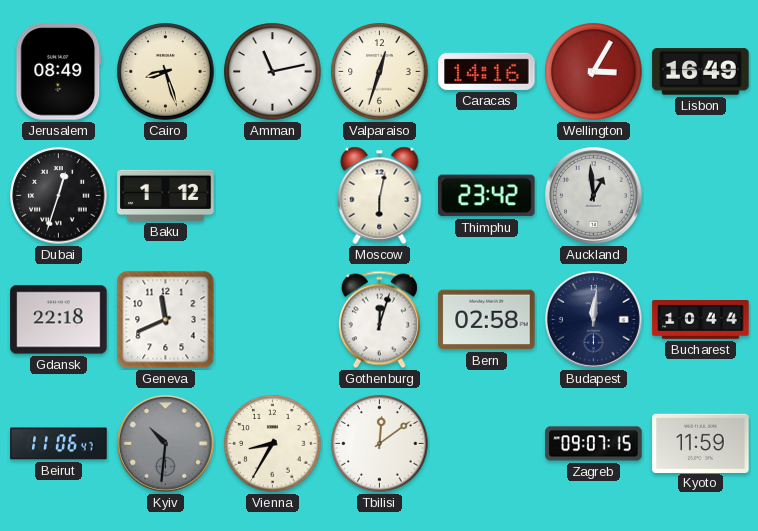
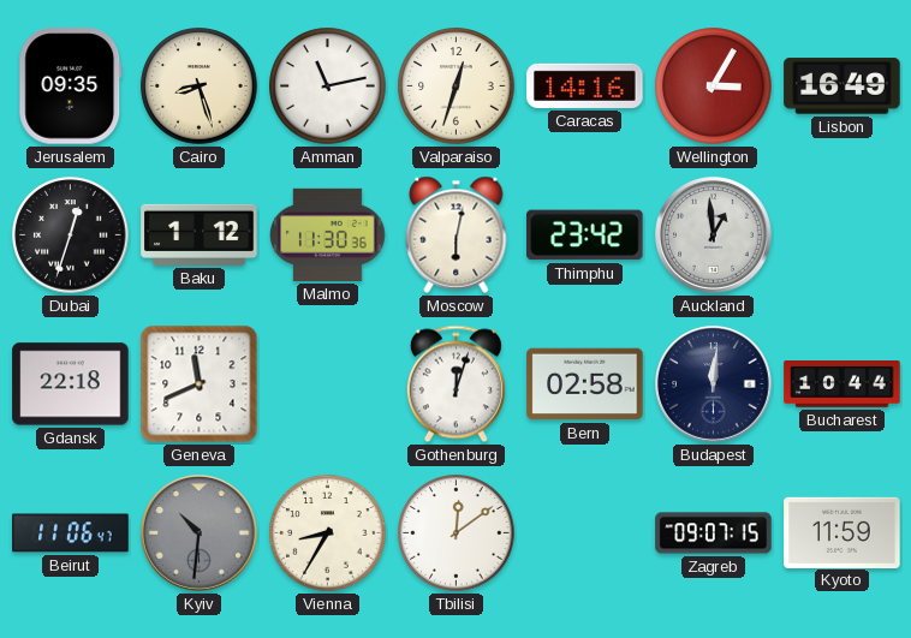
Jerusalem: 08:49 -> 09:35
Malmo: none -> 11:30
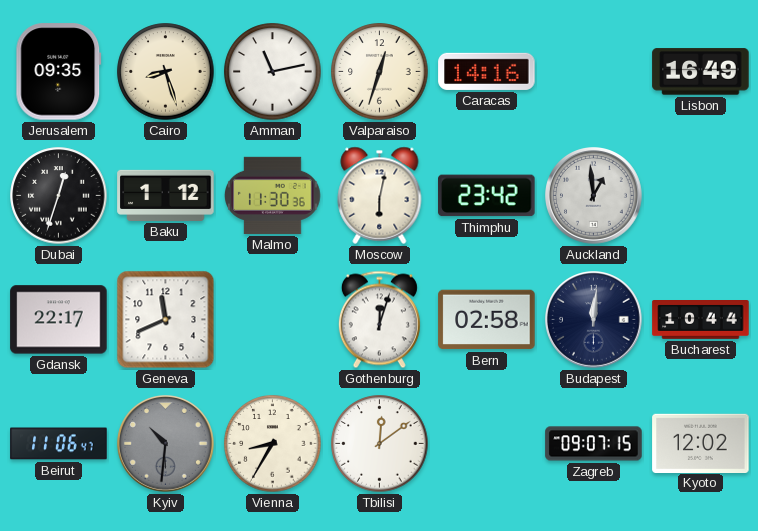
Wellington: 3:05 -> none
Gdansk: 22:18 -> 22:17
Kyoto: 11:59 -> 12:02
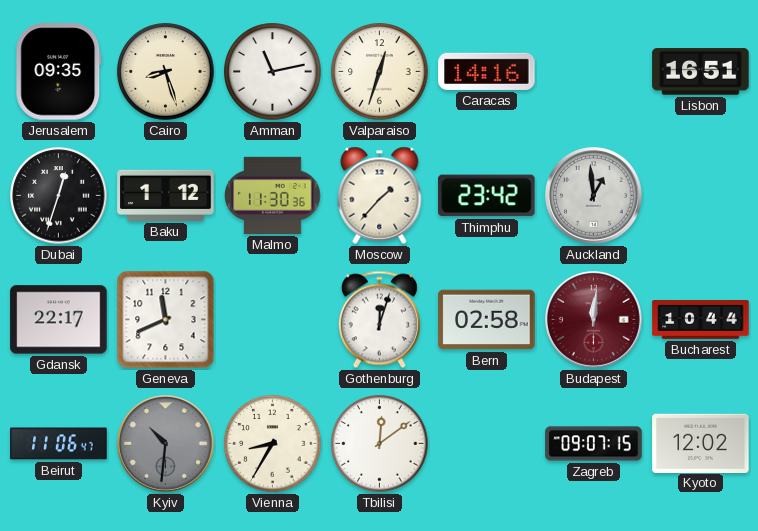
Lisbon: 16:49 -> 16:51
Moscow: 6:02 -> 1:37
Budapest dial: navy -> burgundy
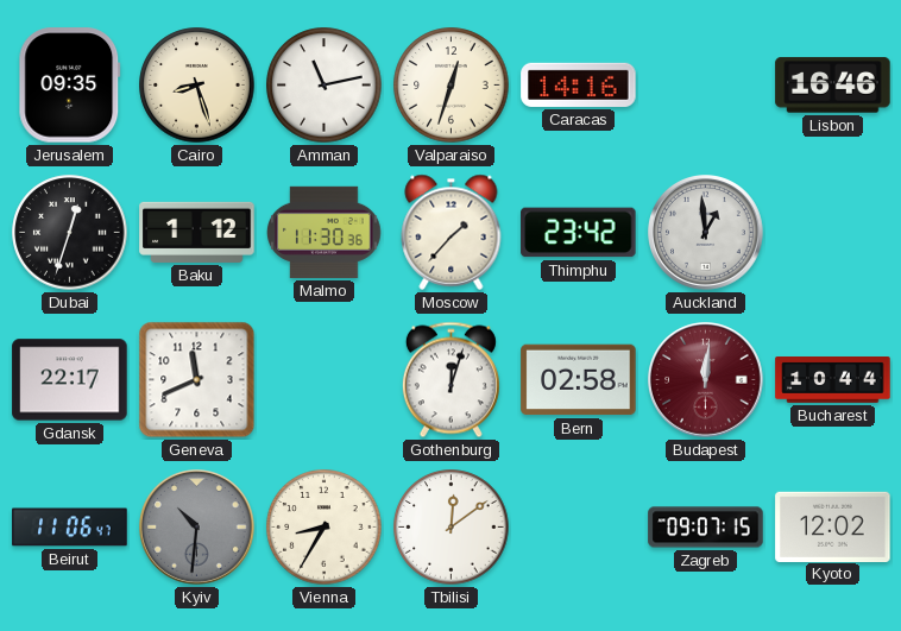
Lisbon: 16:51 -> 16:46
